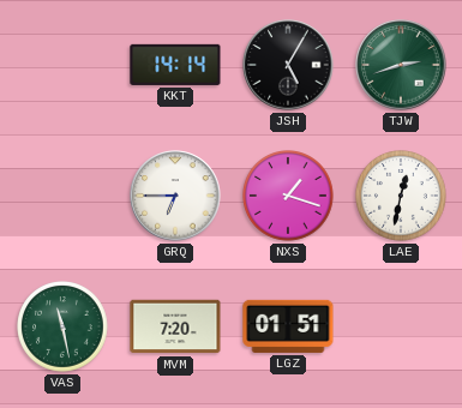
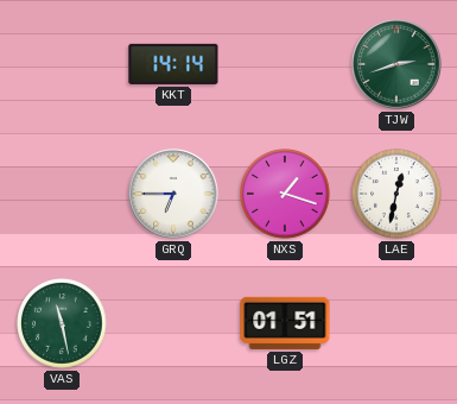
JSH: 5:05 -> none
MVM: 7:20 -> none
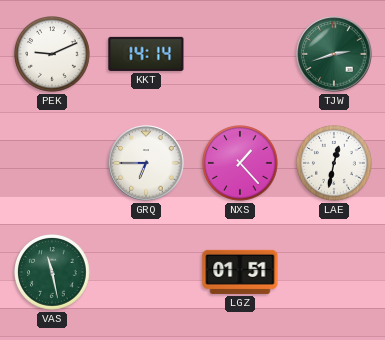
PEK: none -> 9:11
NXS: 1:18 -> 1:23
